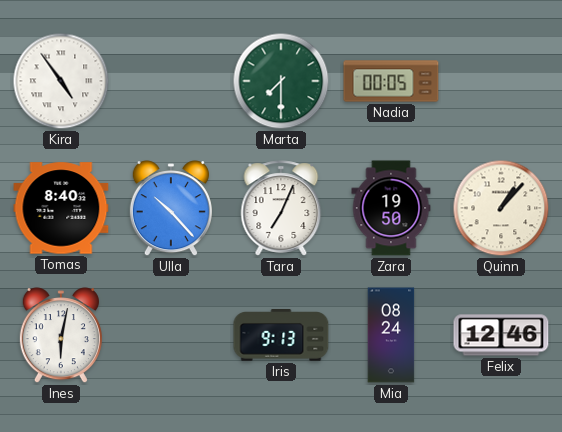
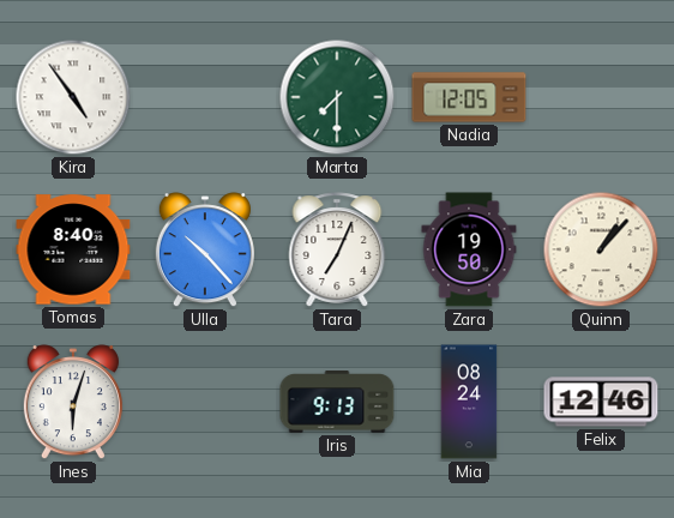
Nadia: 00:05 -> 12:05
Ines: 6:02 -> 6:03
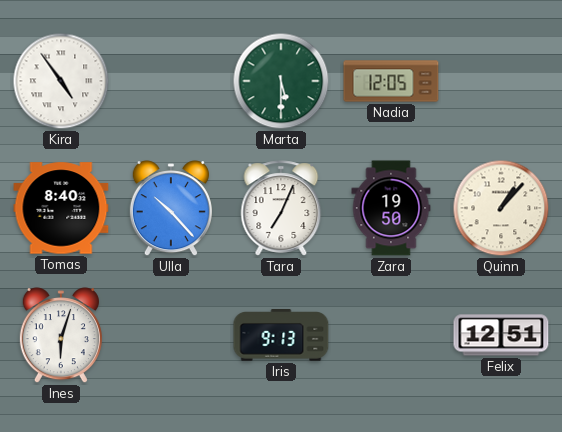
Marta: 7:30 -> 5:30
Mia: 08:24 -> none
Felix: 12:46 -> 12:51
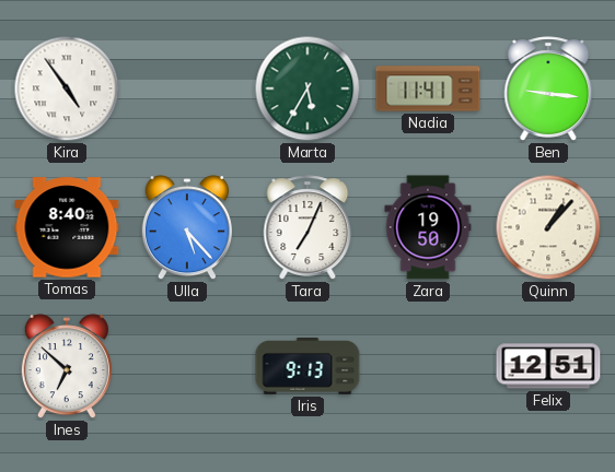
Marta: 5:30 -> 5:35
Nadia: 12:05 -> 11:41
Ben: none -> 9:16
Ulla: 10:23 -> 5:23
Ines: 6:03 -> 6:52
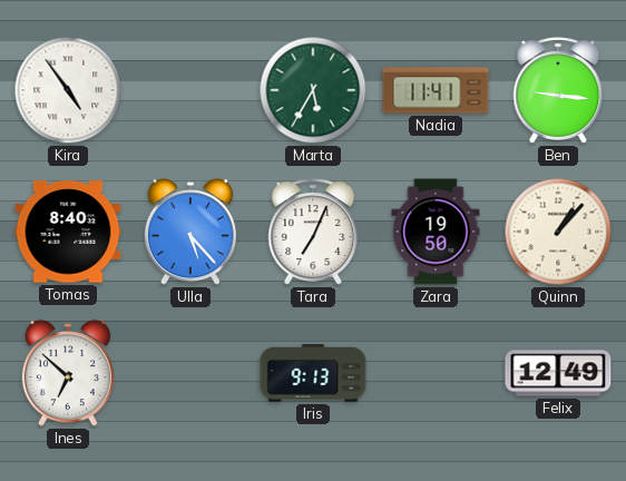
Felix: 12:51 -> 12:49
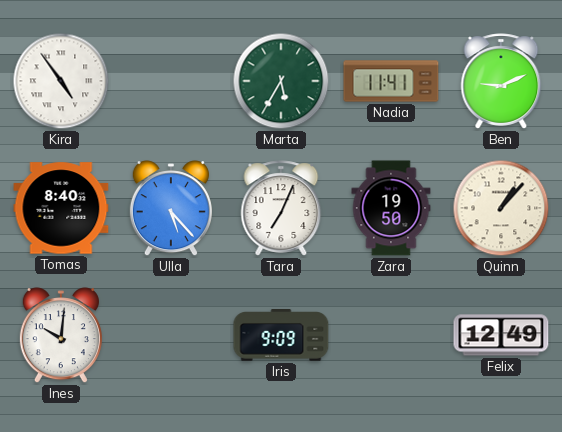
Ben: 9:16 -> 9:11
Ines: 6:52 -> 10:01
Iris: 9:13 -> 9:09
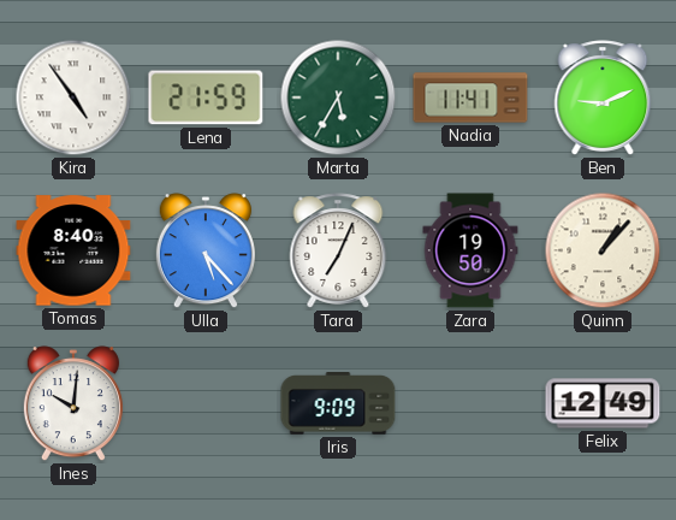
Lena: none -> 21:59
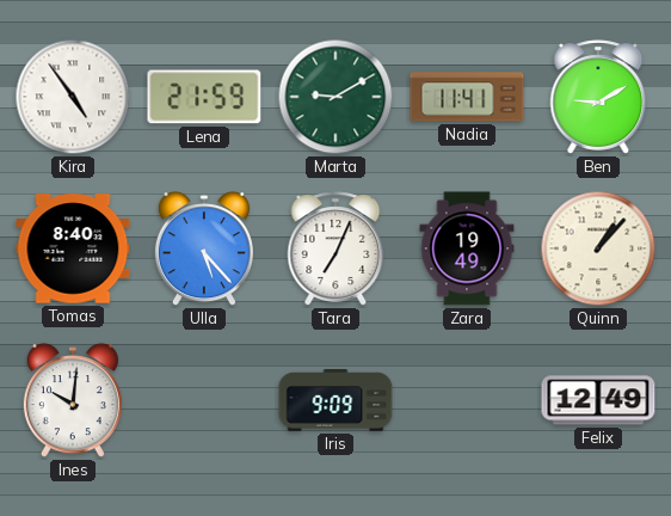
Marta: 5:35 -> 9:10
Ben: 9:11 -> 9:10
Zara: 19:50 -> 19:49
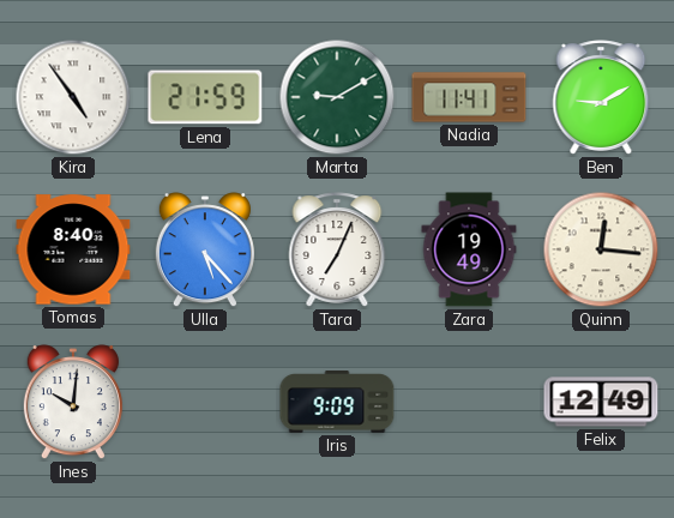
Quinn: 1:07 -> 12:16
